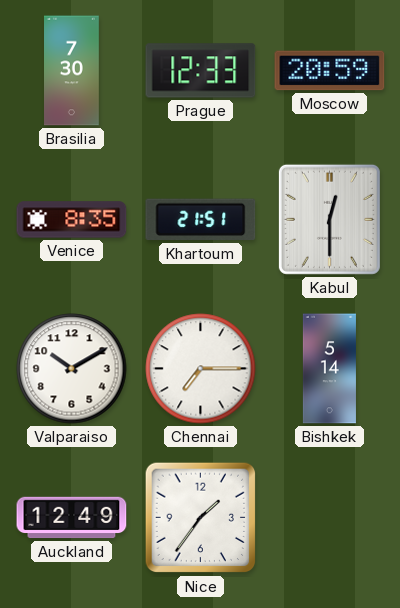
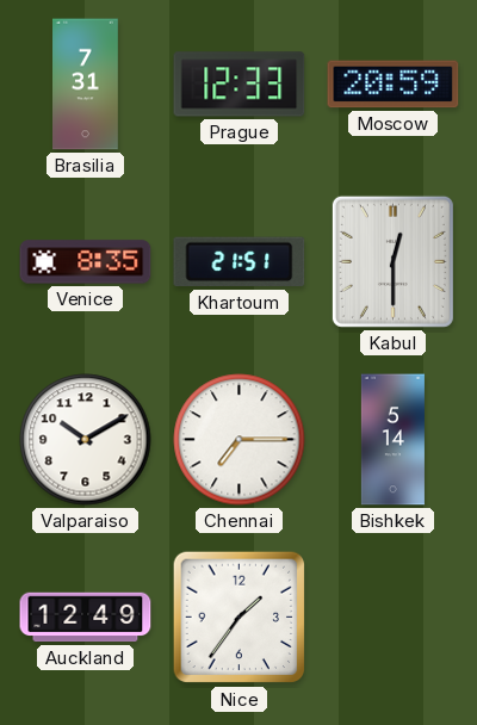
Brasilia: 7:30 -> 7:31
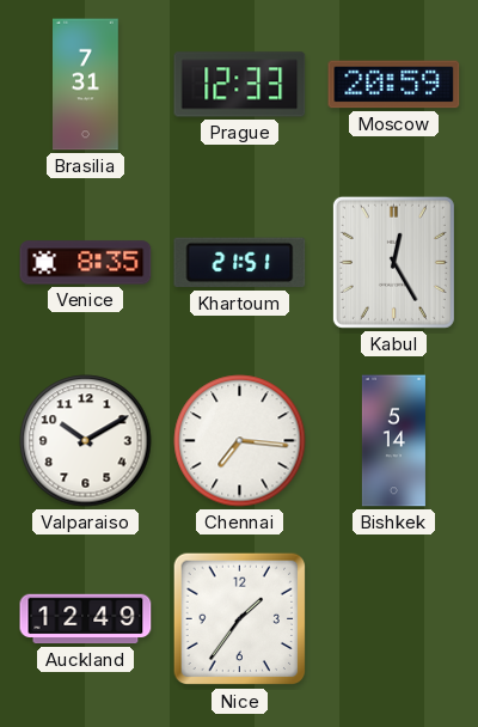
Kabul: 12:30 -> 12:25
Chennai: 7:15 -> 7:16
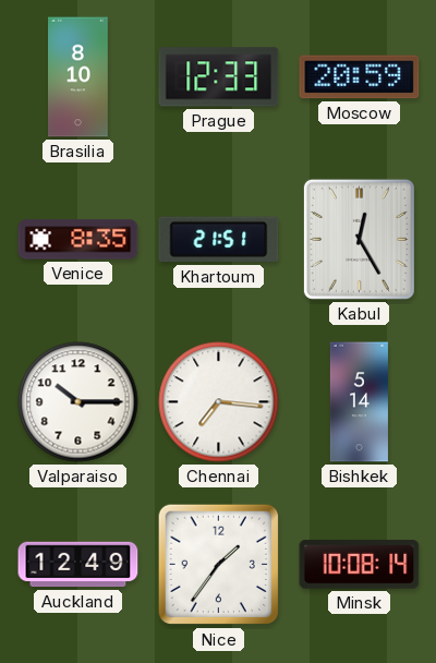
Brasilia: 7:31 -> 8:10
Valparaiso: 10:10 -> 10:15
Minsk: none -> 10:08
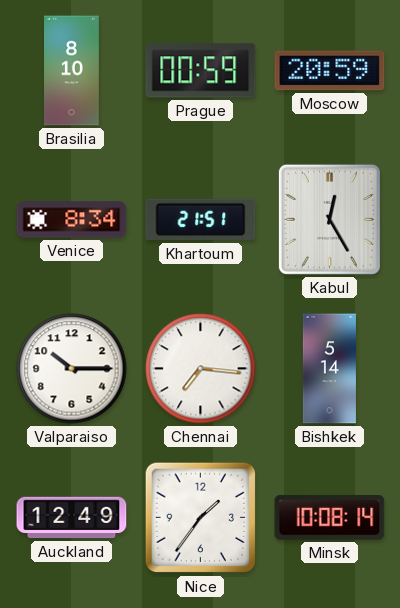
Prague: 12:33 -> 00:59
Venice: 8:35 -> 8:34
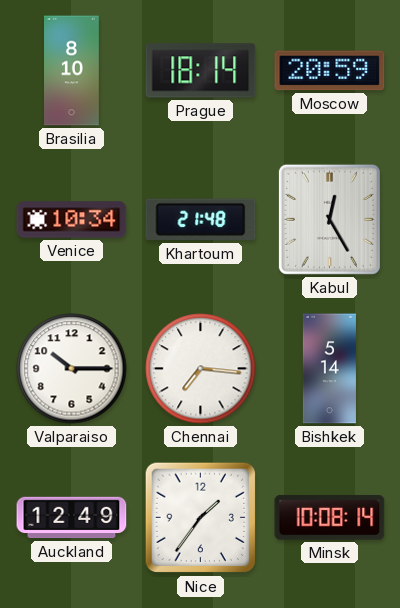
Prague: 00:59 -> 18:14
Venice: 8:34 -> 10:34
Khartoum: 21:51 -> 21:48
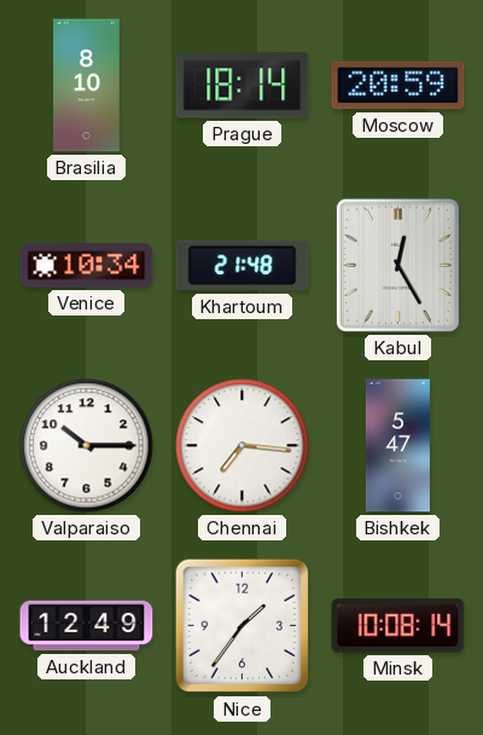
Bishkek: 5:14 -> 5:47
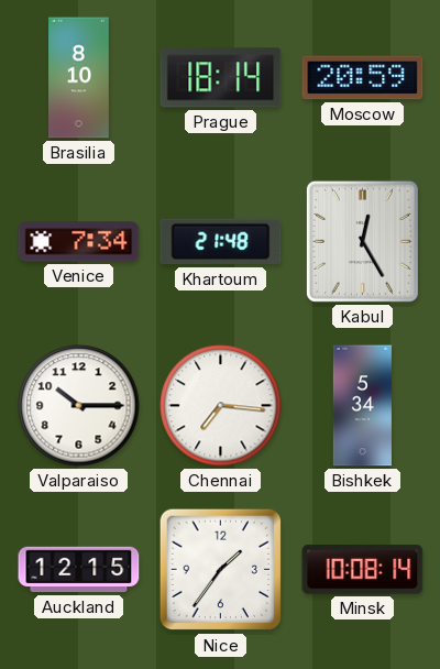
Venice: 10:34 -> 7:34
Bishkek: 5:47 -> 5:34
Auckland: 12:49 -> 12:15
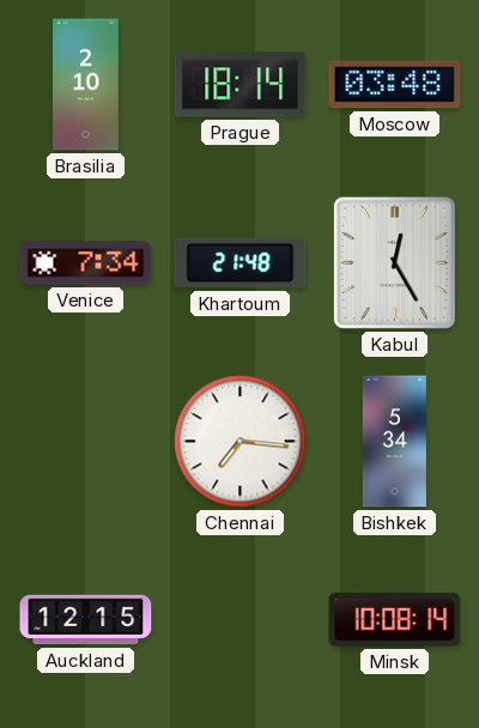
Brasilia: 8:10 -> 2:10
Moscow: 20:59 -> 03:48
Valparaiso: 10:15 -> none
Nice: 1:36 -> none
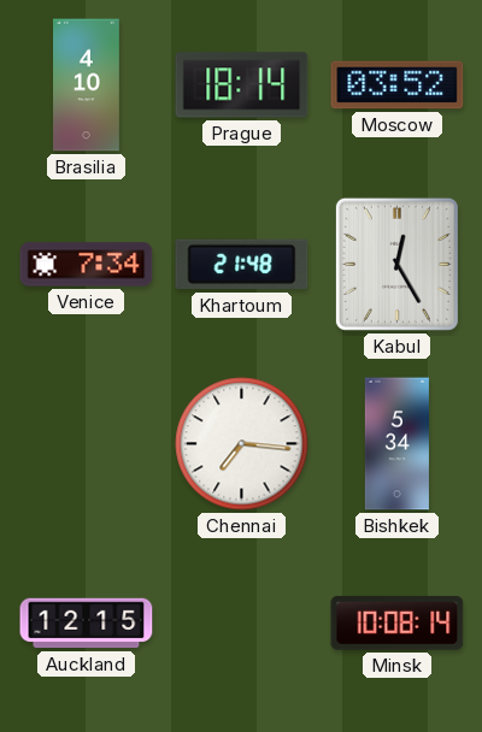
Brasilia: 2:10 -> 4:10
Moscow: 03:48 -> 03:52
